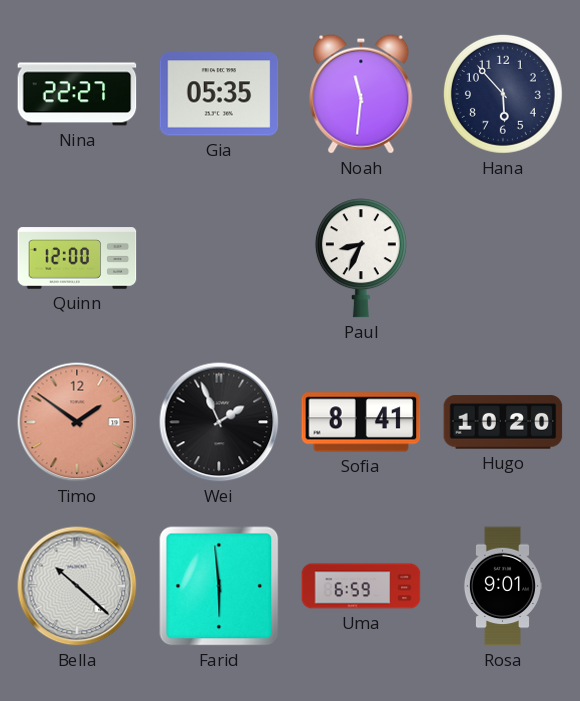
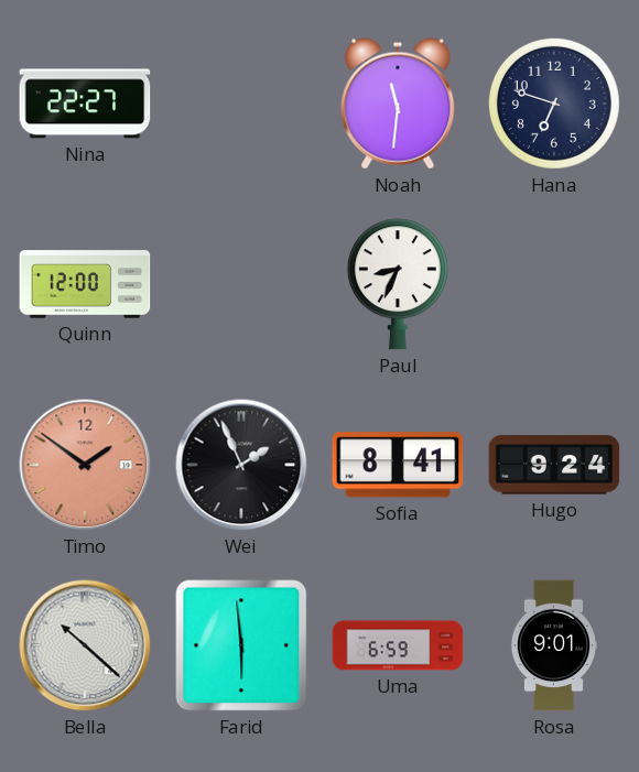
Gia: 05:35 -> none
Hana: 5:53 -> 6:48
Hugo: 10:20 -> 9:24
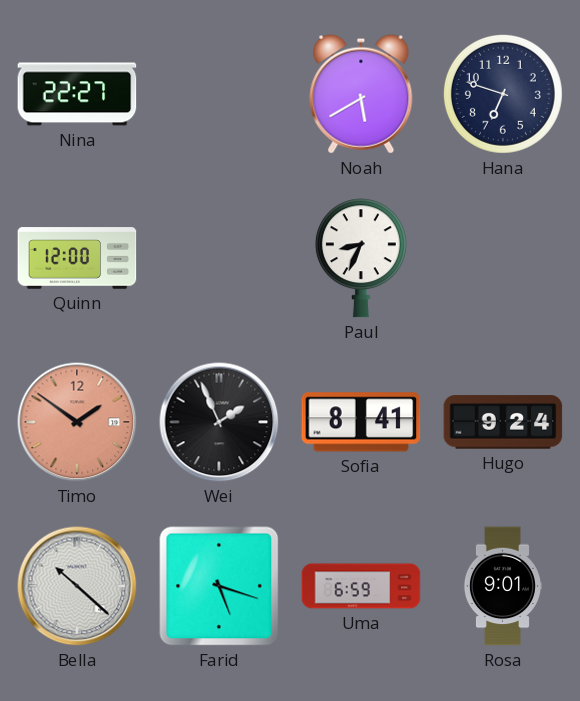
Noah: 11:31 -> 5:40
Farid: 5:59 -> 5:18
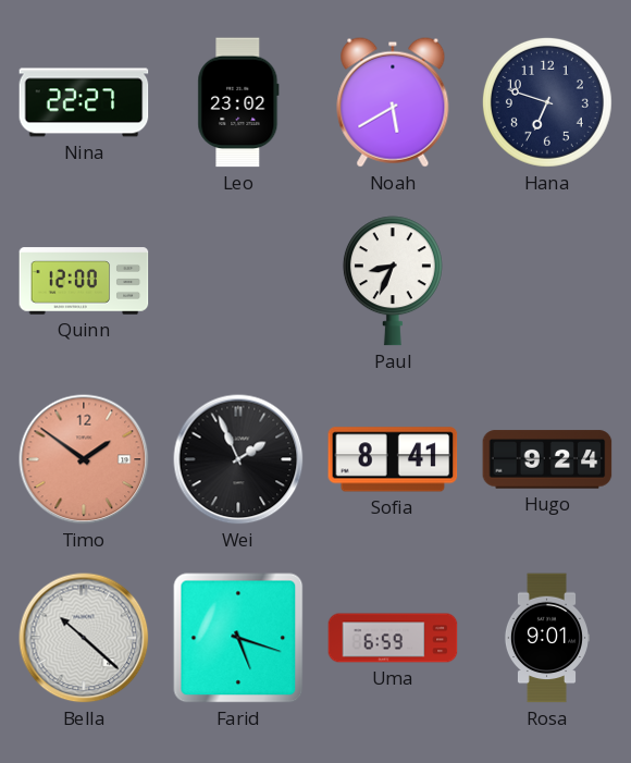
Leo: none -> 23:02
